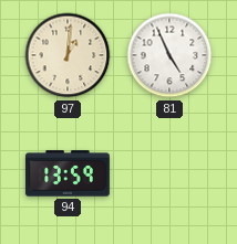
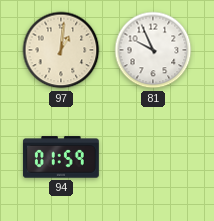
81: 4:56 -> 9:56
94: 13:59 -> 01:59
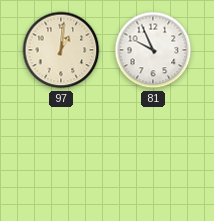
94: 01:59 -> none
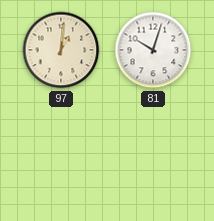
81: 9:56 -> 10:03
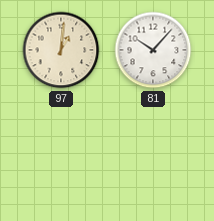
81: 10:03 -> 10:07
